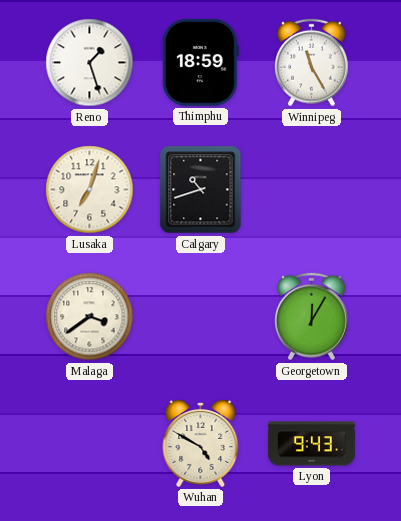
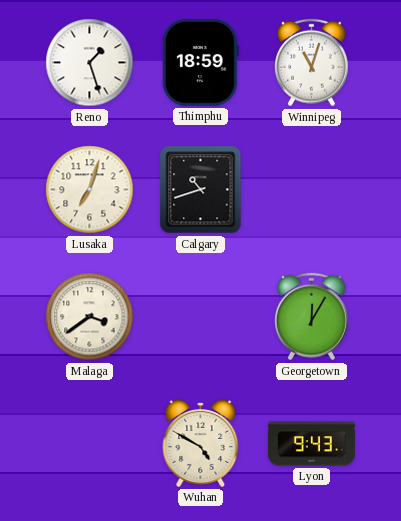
Winnipeg: 11:25 -> 11:03
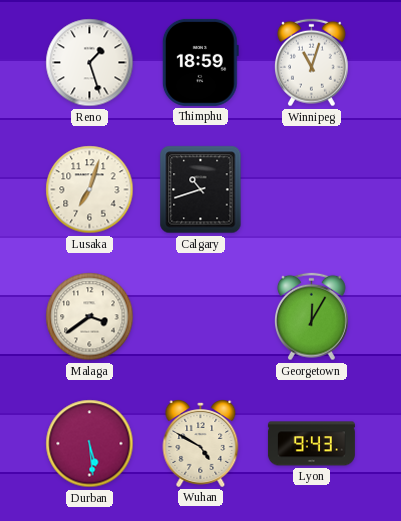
Durban: none -> 5:29
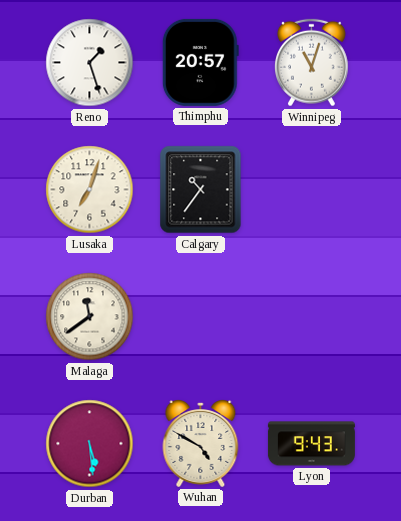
Thimphu: 18:59 -> 20:57
Calgary: 10:42 -> 10:36
Malaga: 3:39 -> 11:39
Georgetown: 12:05 -> none
